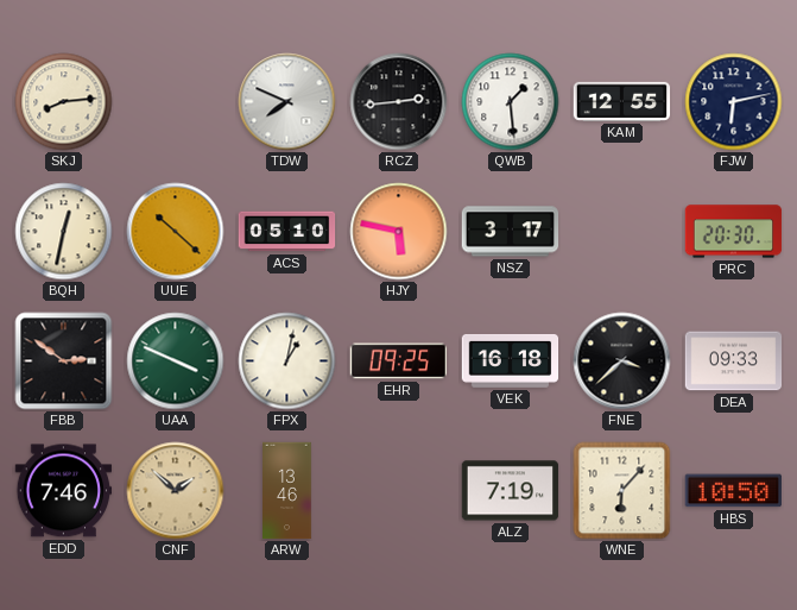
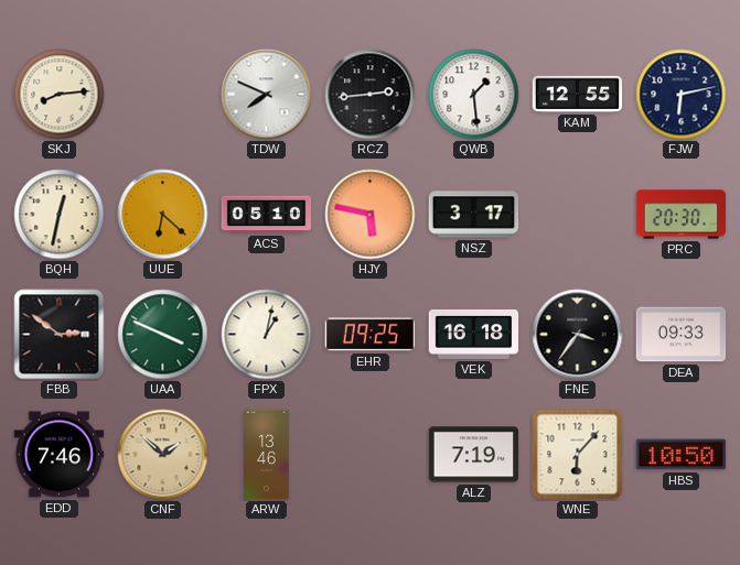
UUE: 10:22 -> 6:22
FNE: 3:38 -> 3:36
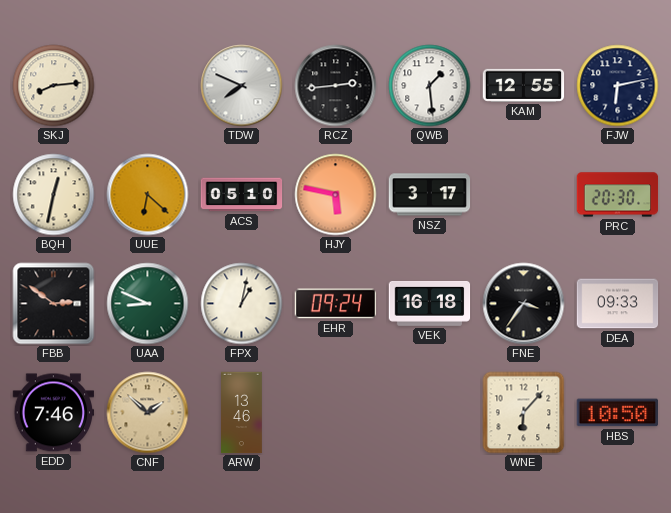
UAA: 3:49 -> 8:49
EHR: 09:25 -> 09:24
ALZ: 7:19 -> none
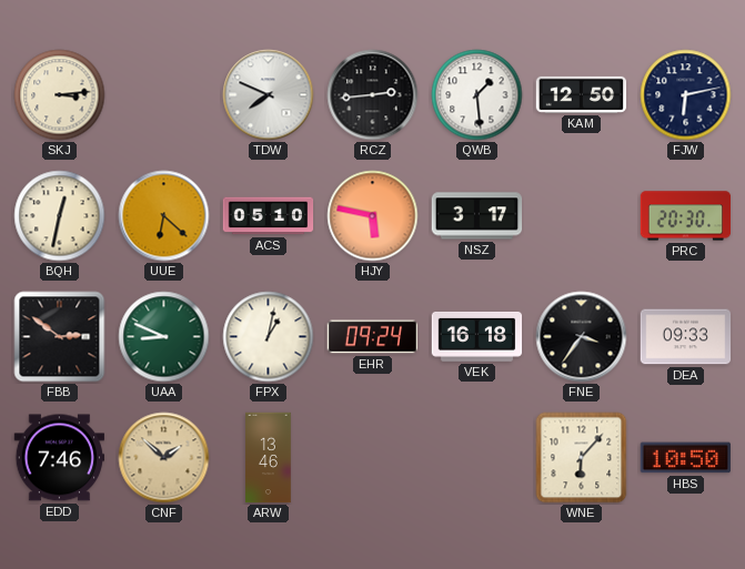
SKJ: 8:14 -> 3:14
KAM: 12:55 -> 12:50
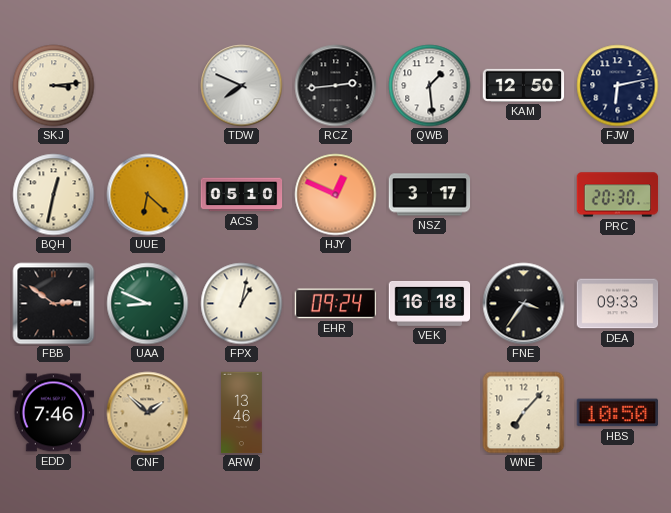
HJY: 5:47 -> 12:49
WNE: 6:07 -> 7:07
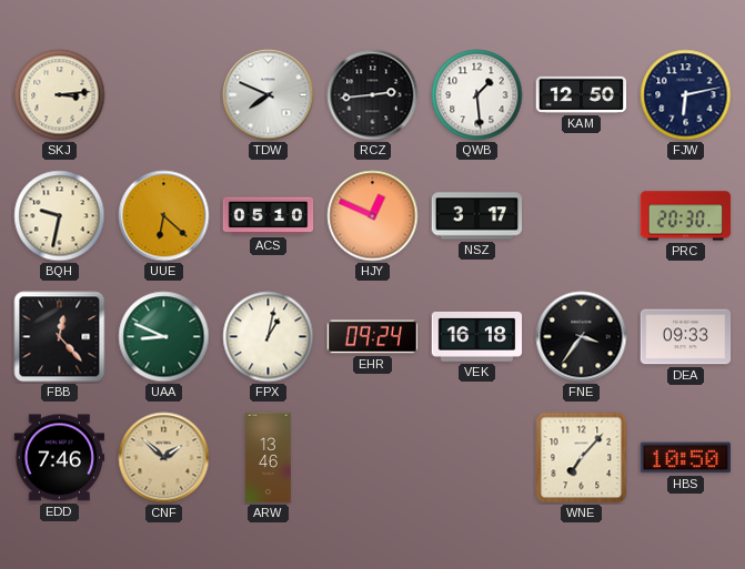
BQH: 12:32 -> 9:32
FBB: 2:51 -> 12:23
